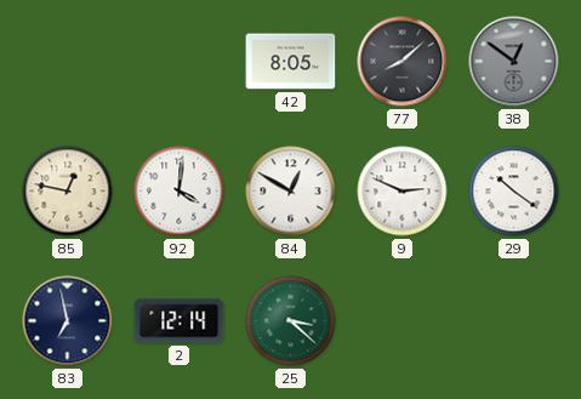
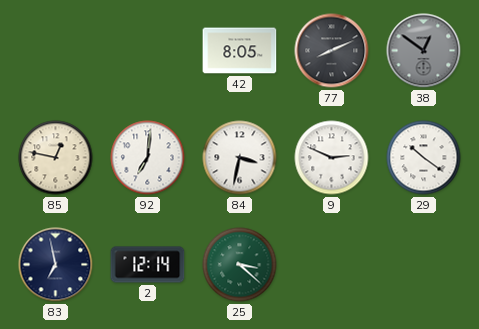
77: 8:08 -> 8:11
92: 4:01 -> 7:01
84: 12:50 -> 3:32
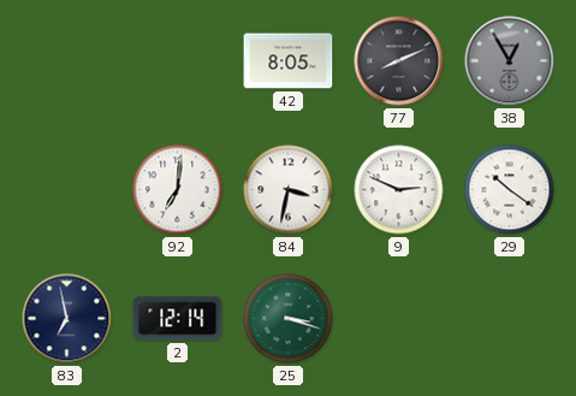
38: 12:51 -> 12:55
85: 12:47 -> none
25: 3:22 -> 3:18
